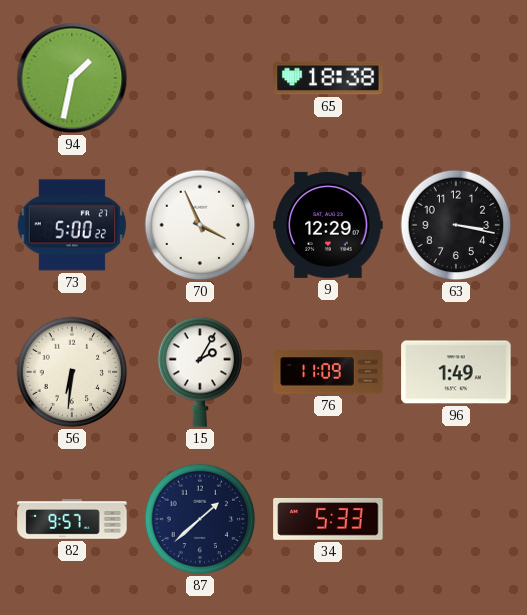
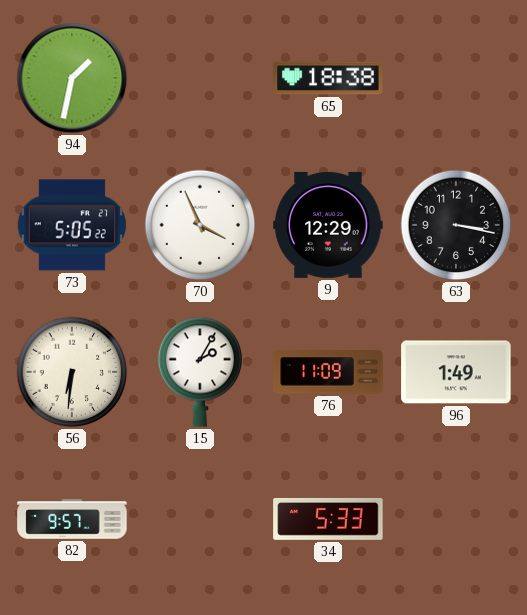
73: 5:00 -> 5:05
87: 1:38 -> none
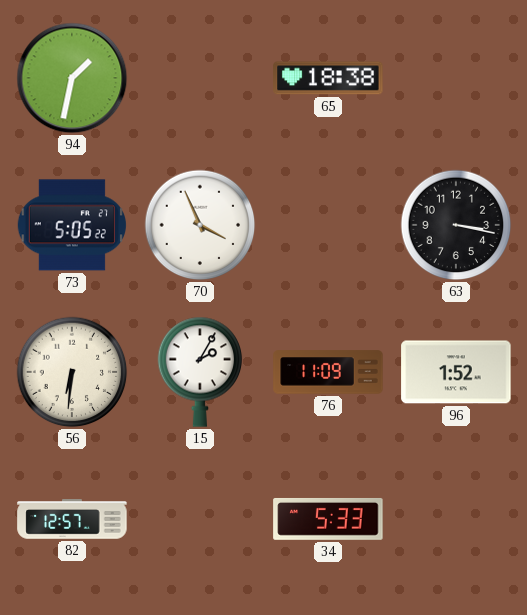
9: 12:29 -> none
96: 1:49 -> 1:52
82: 9:57 -> 12:57
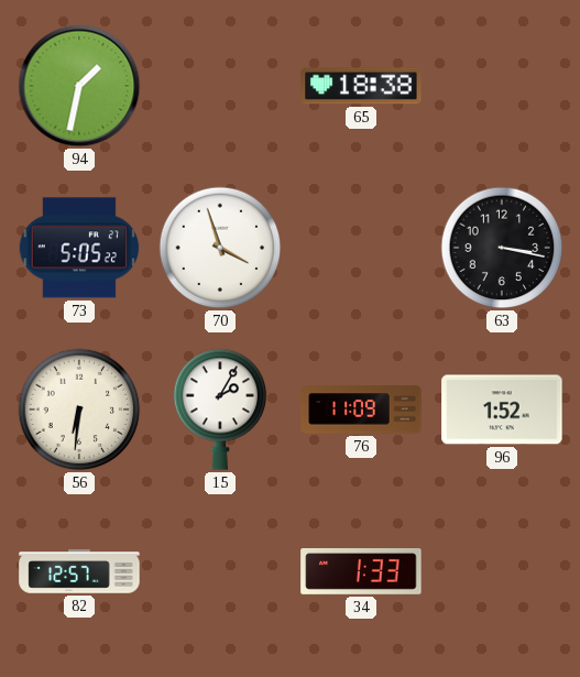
70: 3:56 -> 3:57
34: 5:33 -> 1:33
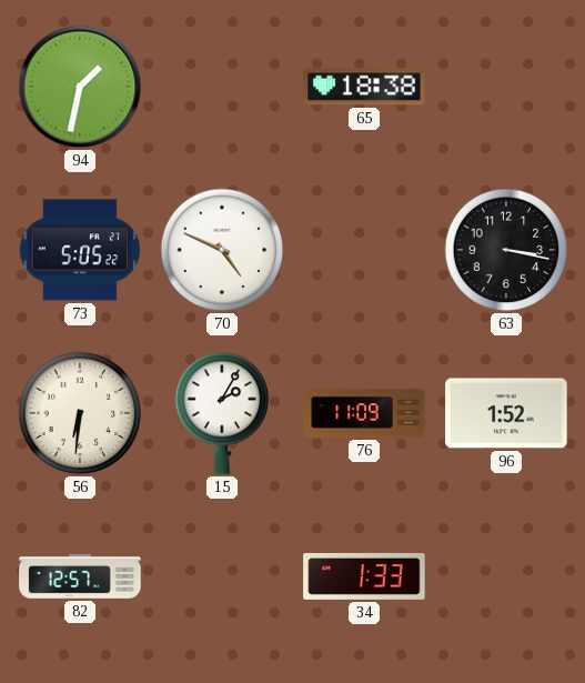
70: 3:57 -> 4:49
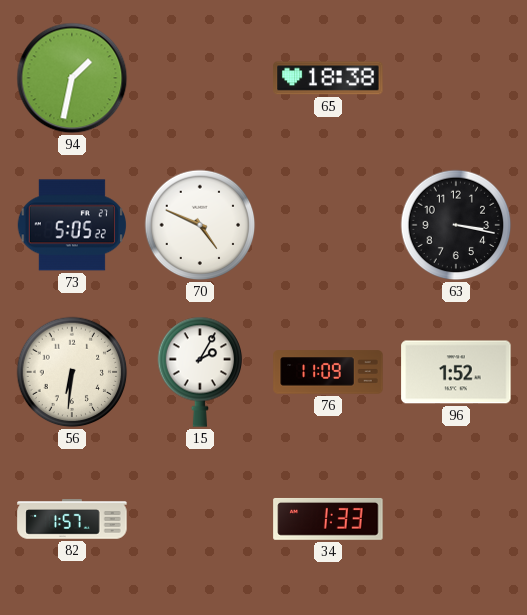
82: 12:57 -> 1:57
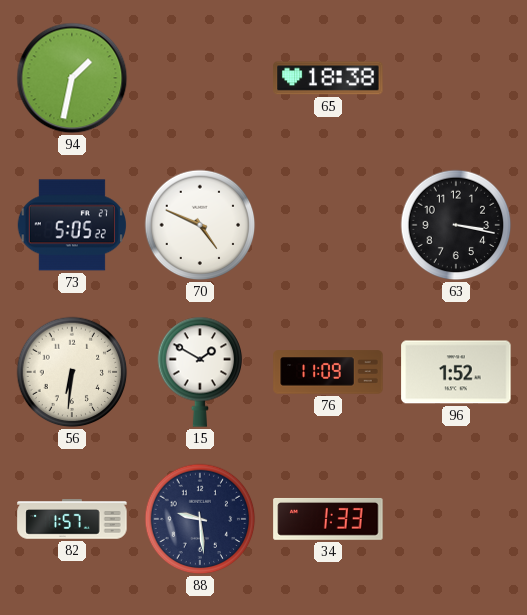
15: 2:05 -> 1:50
88: none -> 9:29
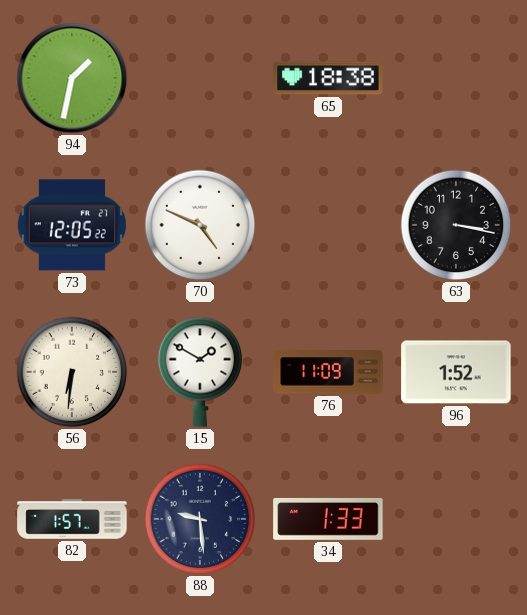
73: 5:05 -> 12:05
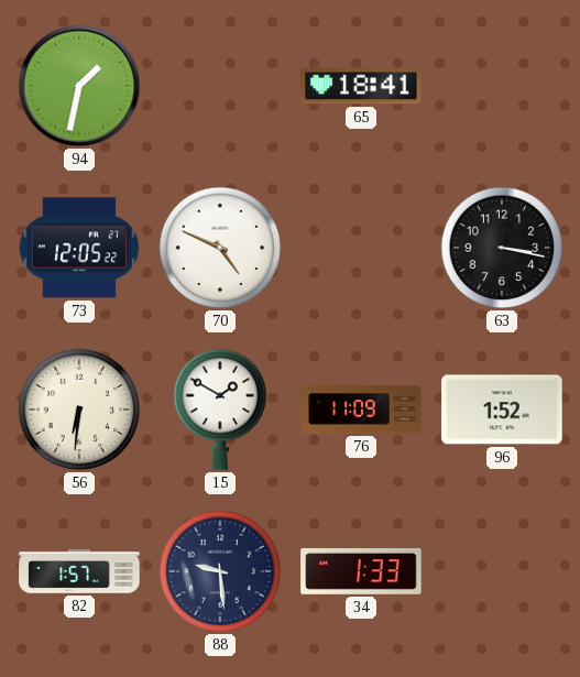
65: 18:38 -> 18:41
